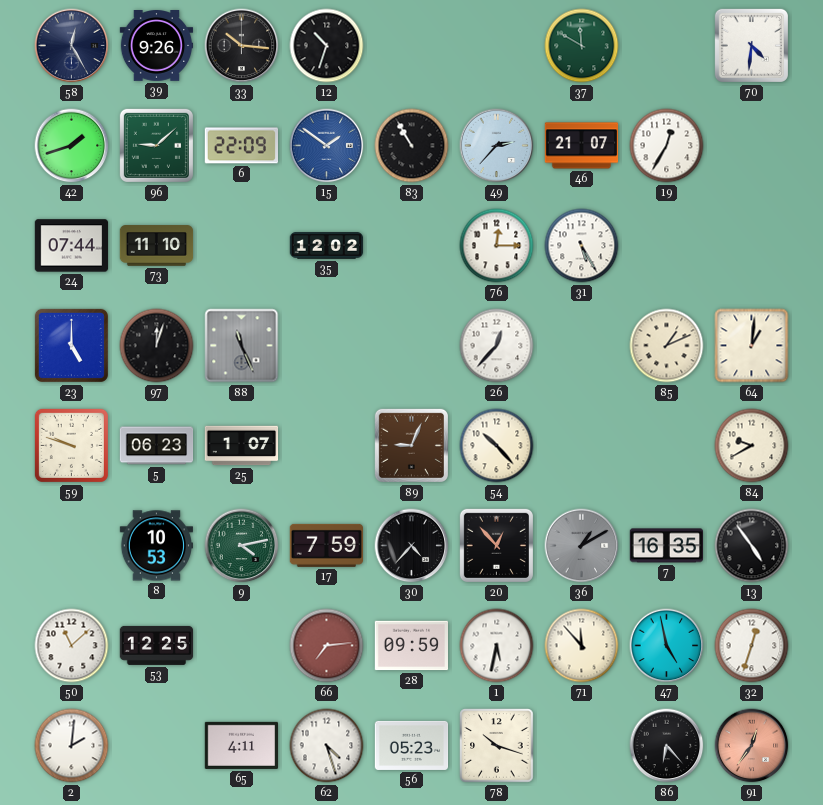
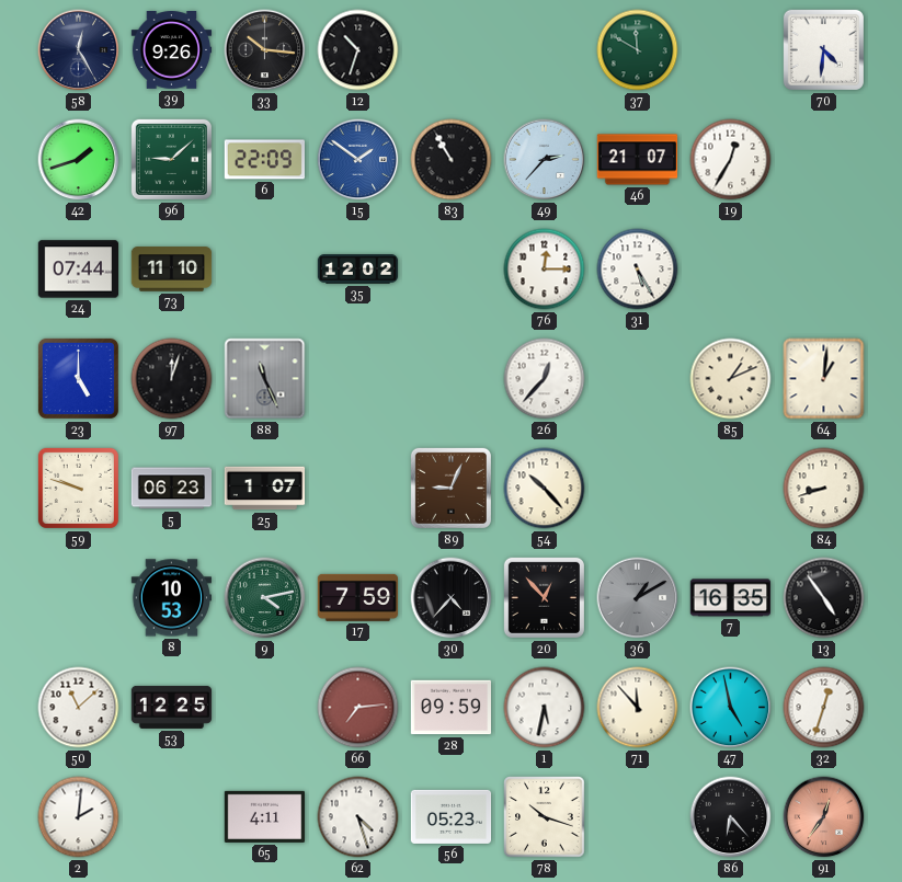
84: 9:40 -> 8:42
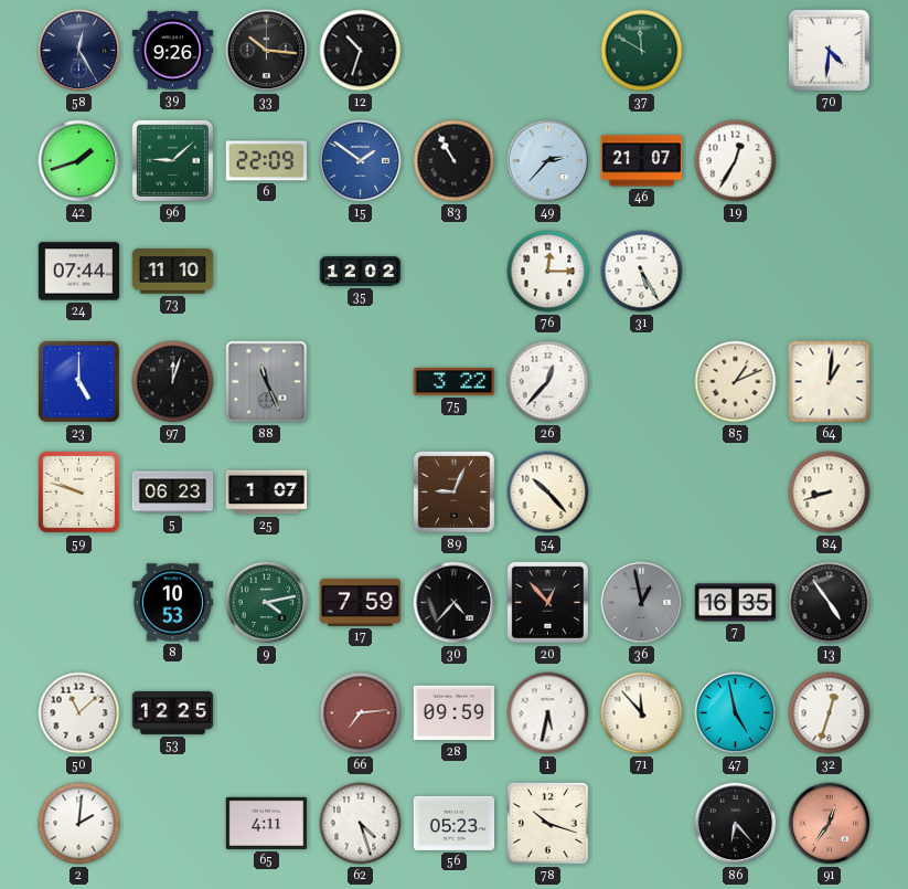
75: none -> 3:22
36: 1:10 -> 12:58
